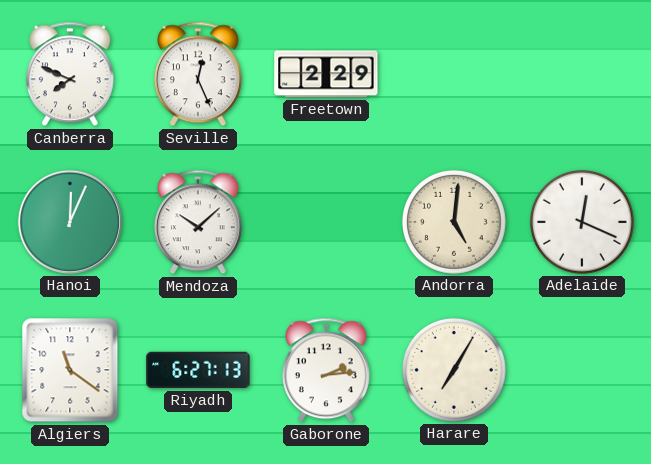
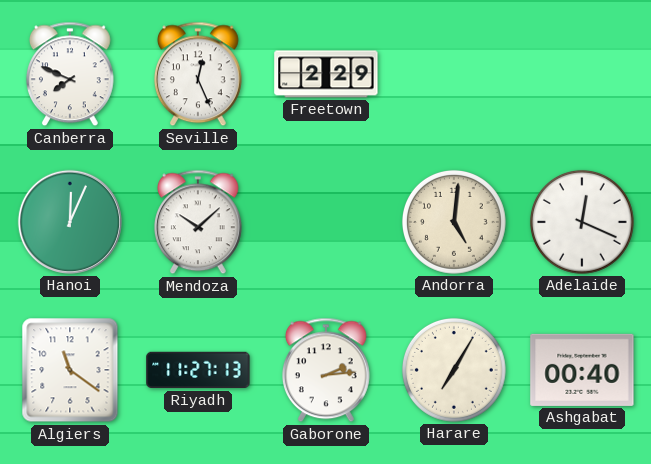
Riyadh: 6:27 -> 11:27
Ashgabat: none -> 00:40
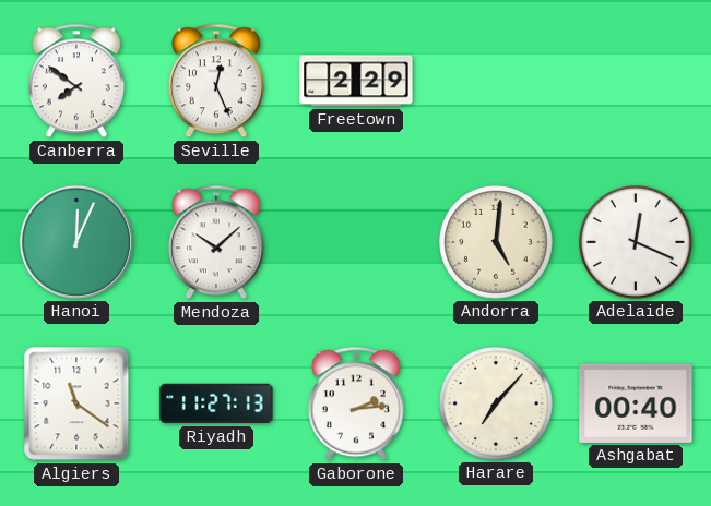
Canberra: 7:49 -> 7:51
Harare: 7:05 -> 7:07
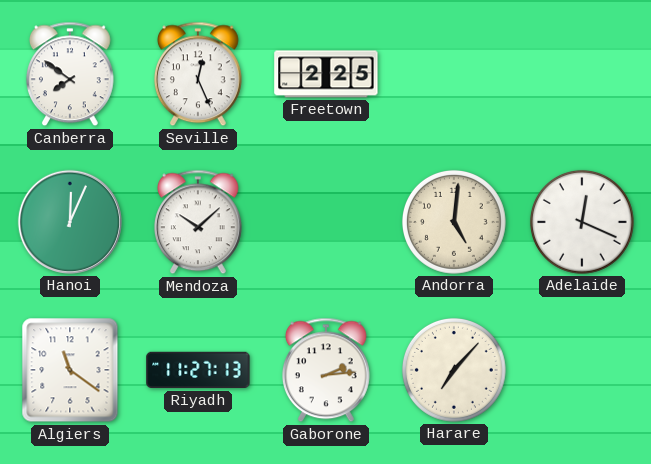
Freetown: 2:29 -> 2:25
Ashgabat: 00:40 -> none
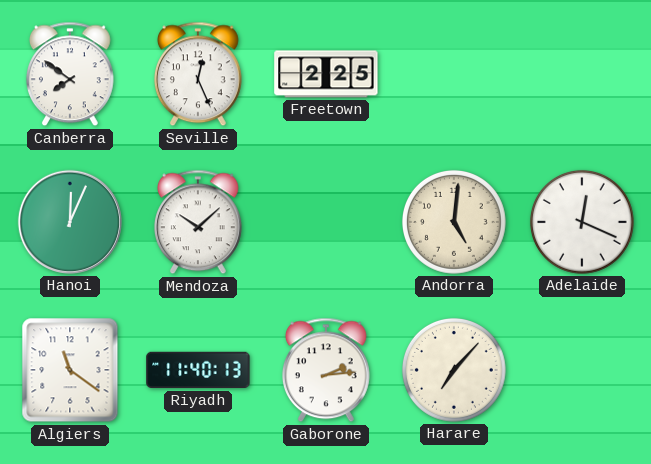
Riyadh: 11:27 -> 11:40
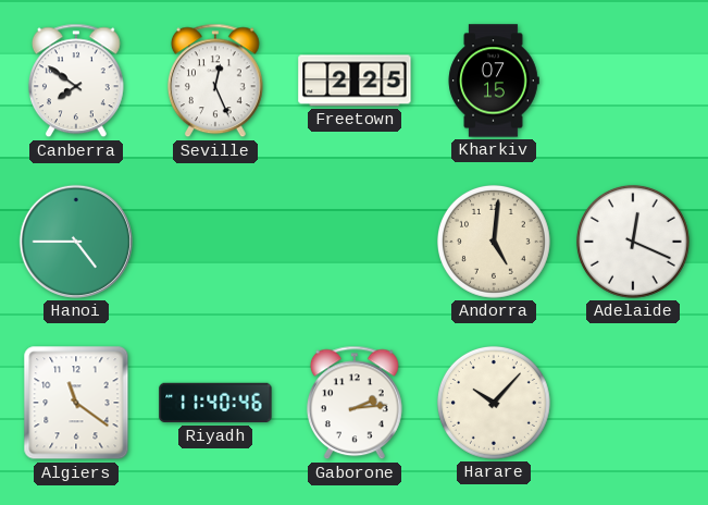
Kharkiv: none -> 07:15
Hanoi: 12:04 -> 4:45
Mendoza: 10:08 -> none
Riyadh: 11:40:13 -> 11:40:46
Harare: 7:07 -> 10:07
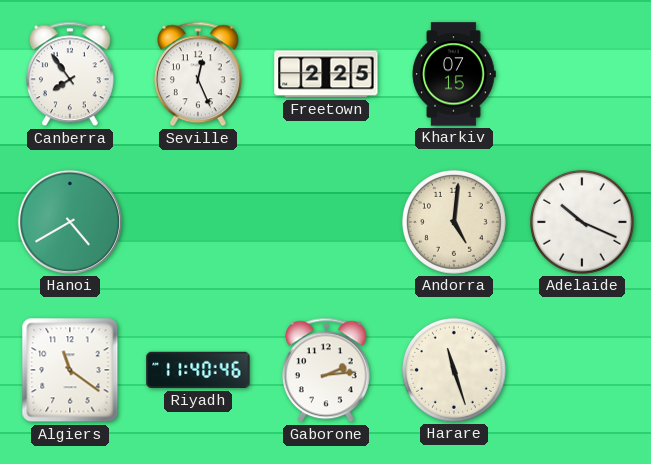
Canberra: 7:51 -> 7:54
Hanoi: 4:45 -> 4:40
Adelaide: 12:19 -> 10:19
Harare: 10:07 -> 11:27
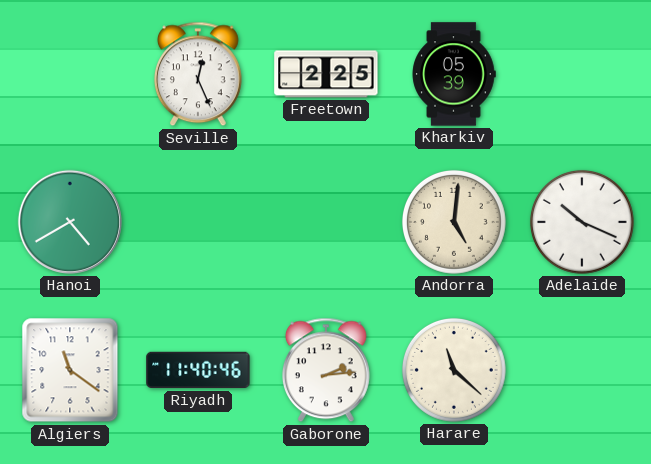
Canberra: 7:54 -> none
Kharkiv: 07:15 -> 05:39
Harare: 11:27 -> 11:22
